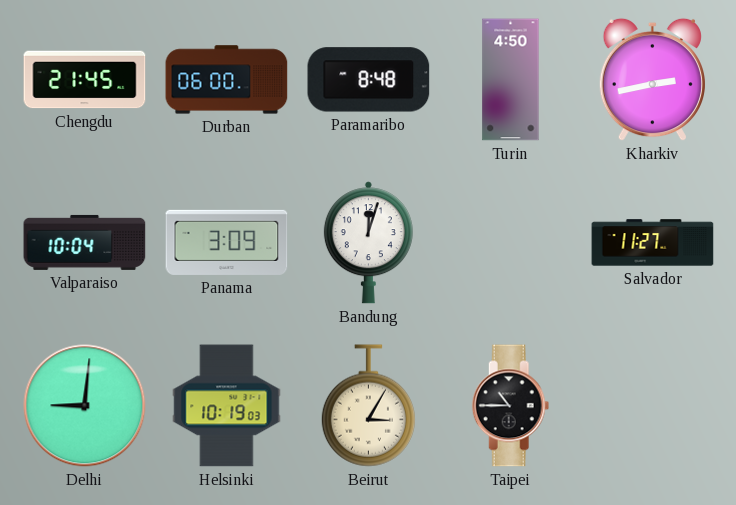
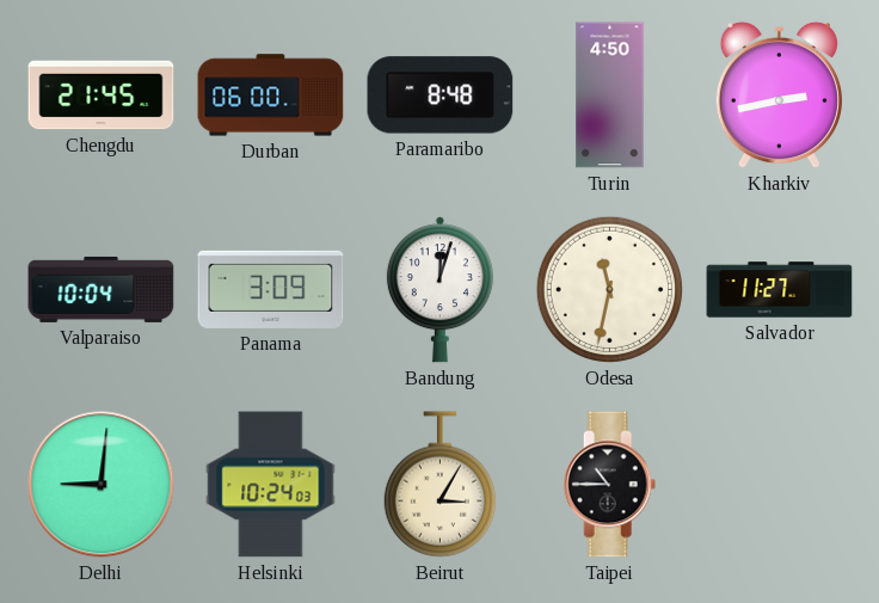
Odesa: none -> 11:32
Helsinki: 10:19 -> 10:24
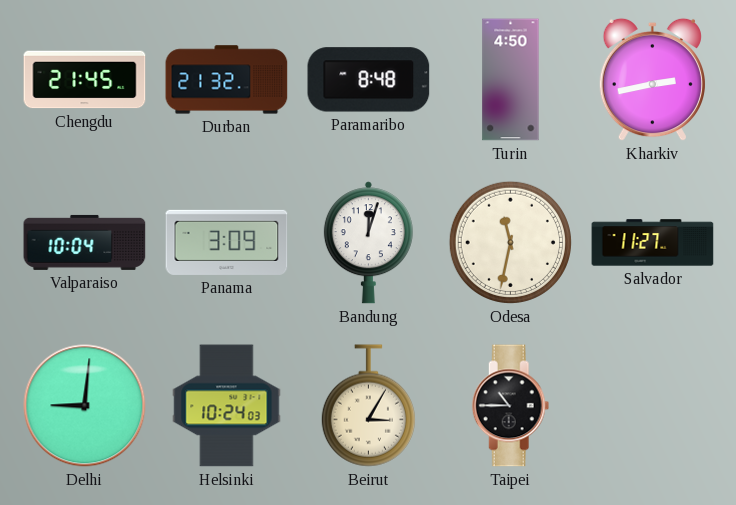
Durban: 06:00 -> 21:32
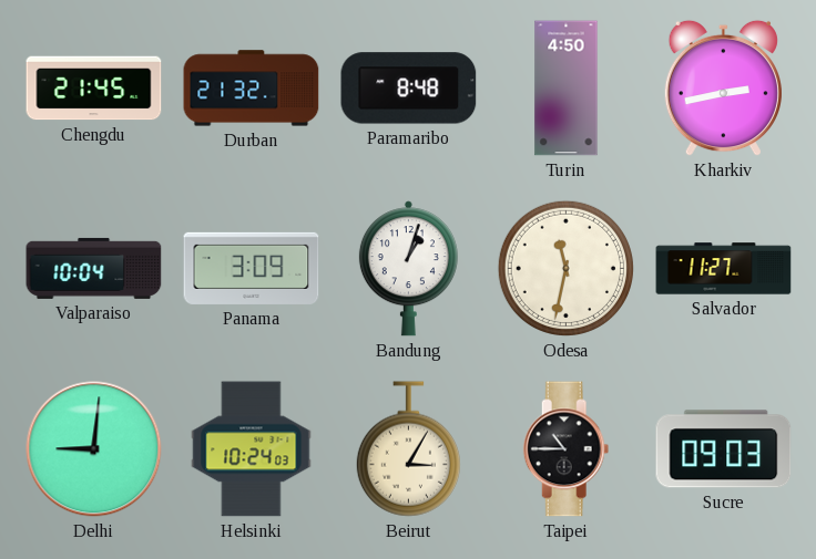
Bandung: 12:03 -> 1:03
Sucre: none -> 09:03
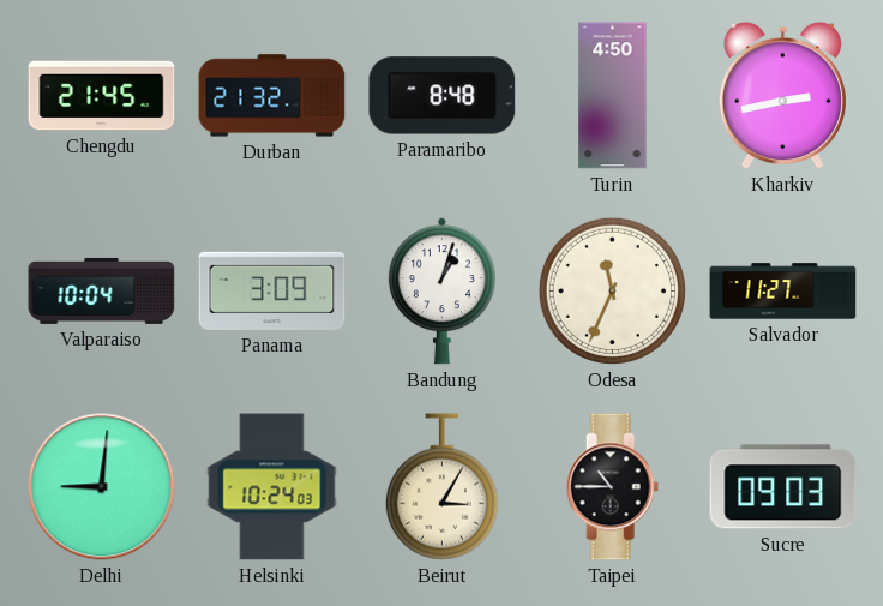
Odesa: 11:32 -> 11:34
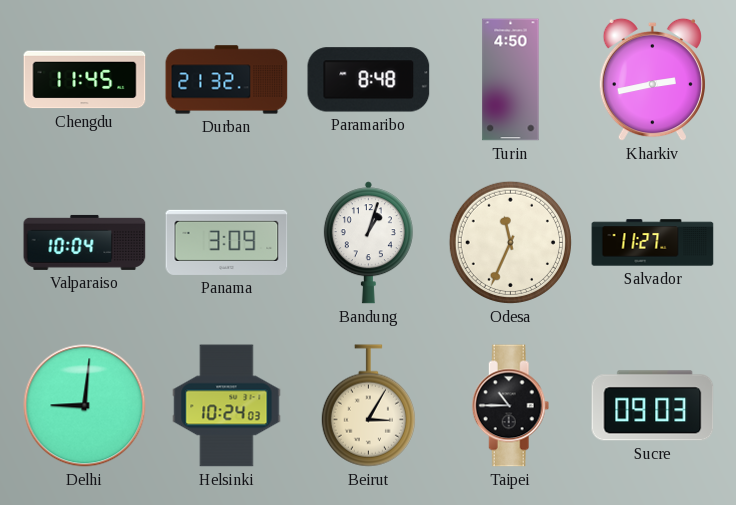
Chengdu: 21:45 -> 11:45
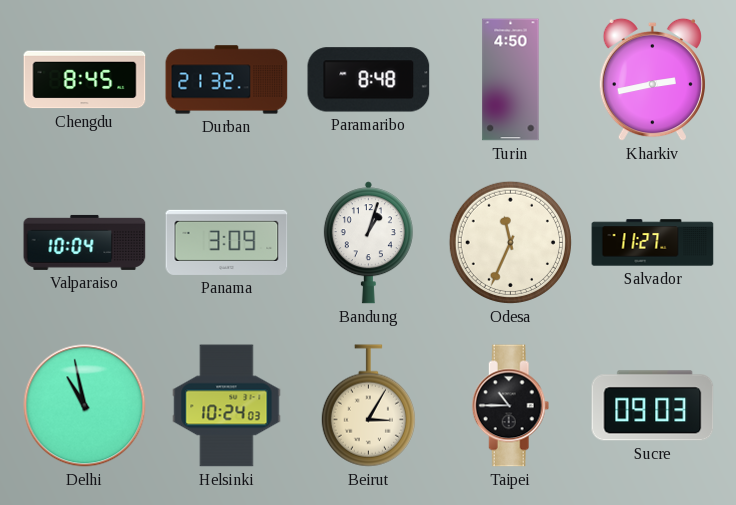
Chengdu: 11:45 -> 8:45
Delhi: 9:01 -> 10:58
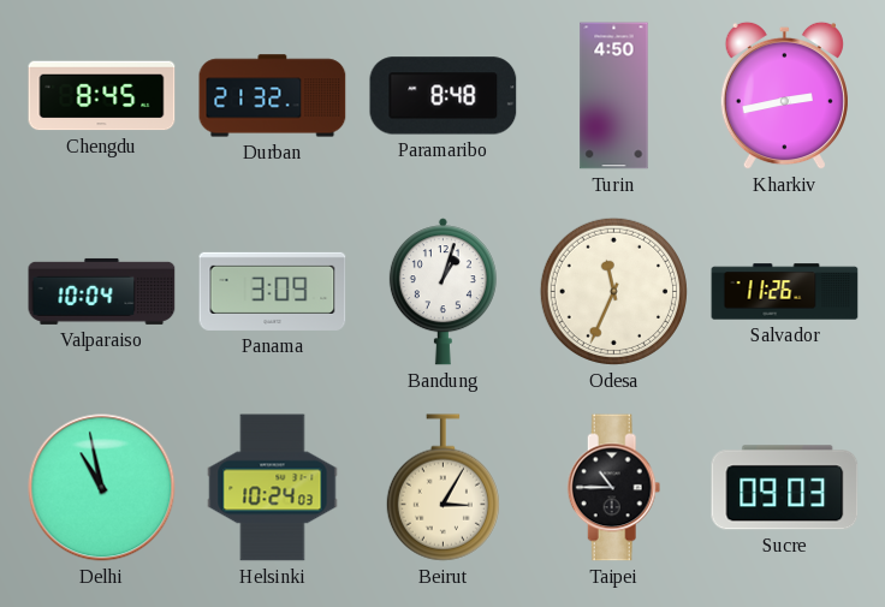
Salvador: 11:27 -> 11:26
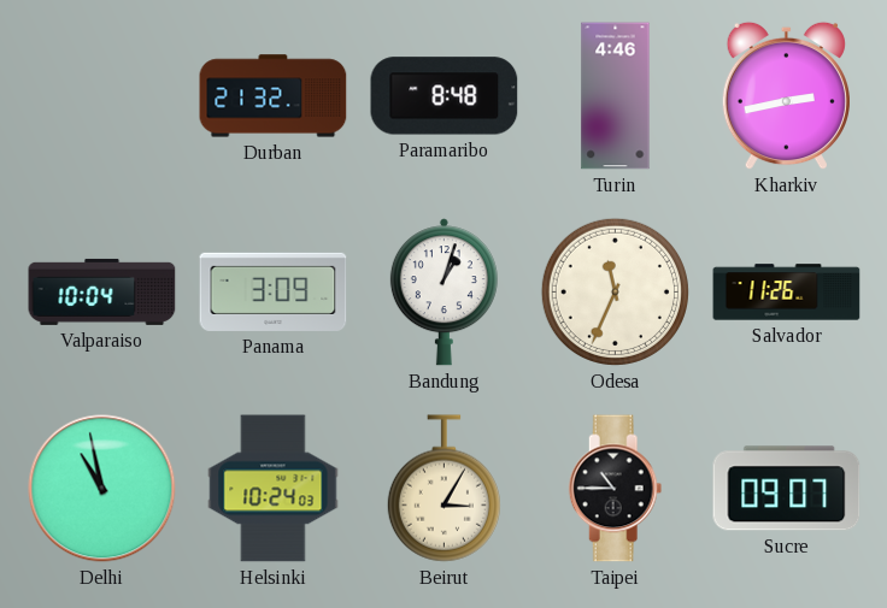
Chengdu: 8:45 -> none
Turin: 4:50 -> 4:46
Sucre: 09:03 -> 09:07
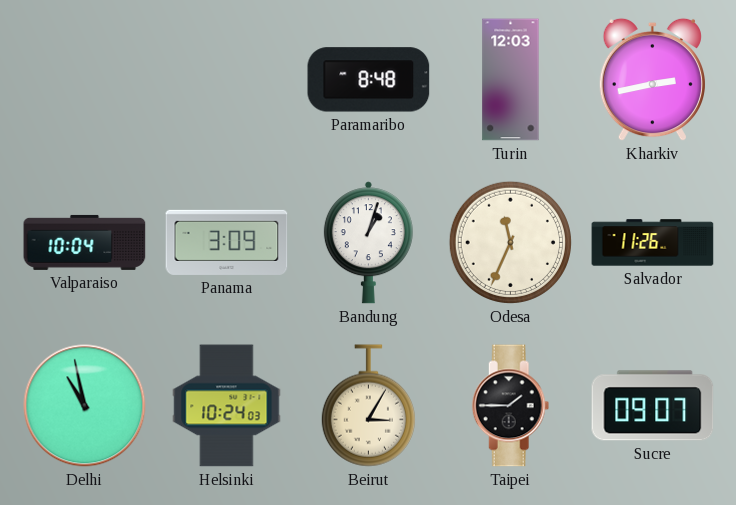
Durban: 21:32 -> none
Turin: 4:46 -> 12:03
Taipei: 10:45 -> 1:45
